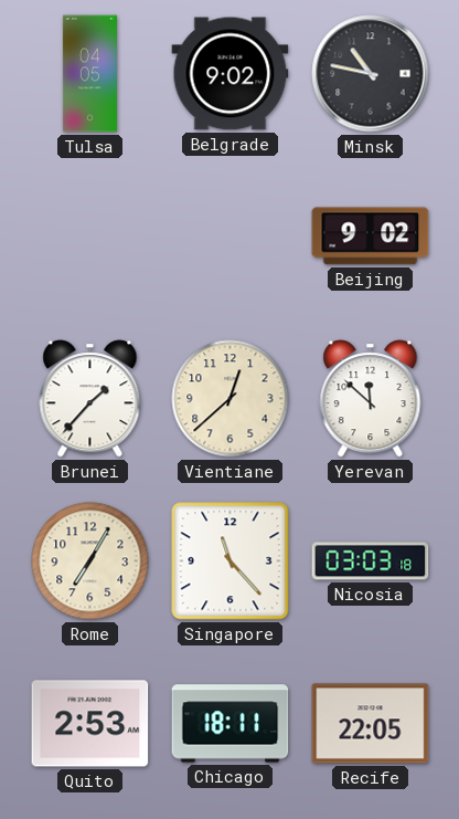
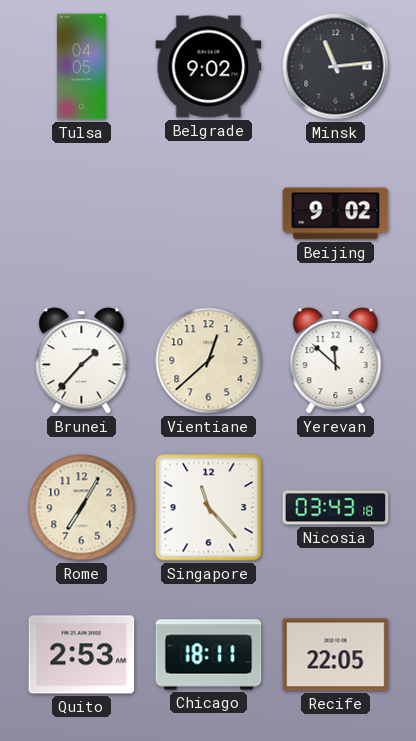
Minsk: 10:47 -> 11:14
Nicosia: 03:03 -> 03:43
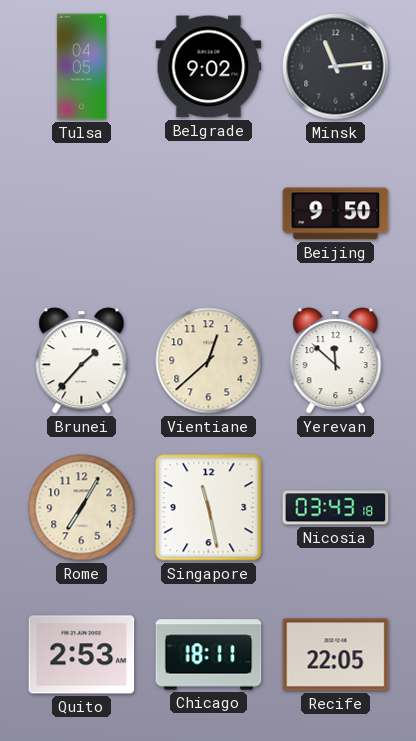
Beijing: 9:02 -> 9:50
Singapore: 11:23 -> 11:28
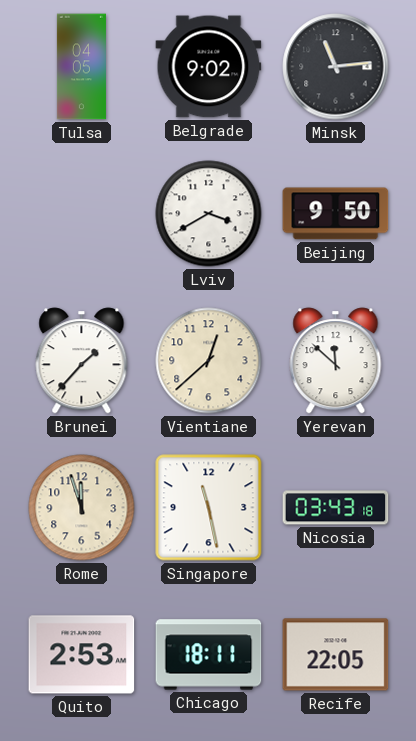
Lviv: none -> 3:40
Rome: 7:05 -> 11:57
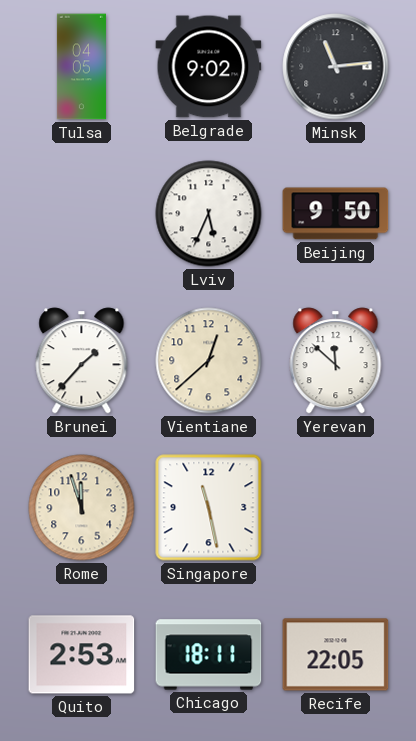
Lviv: 3:40 -> 5:34
Nicosia: 03:43 -> none
